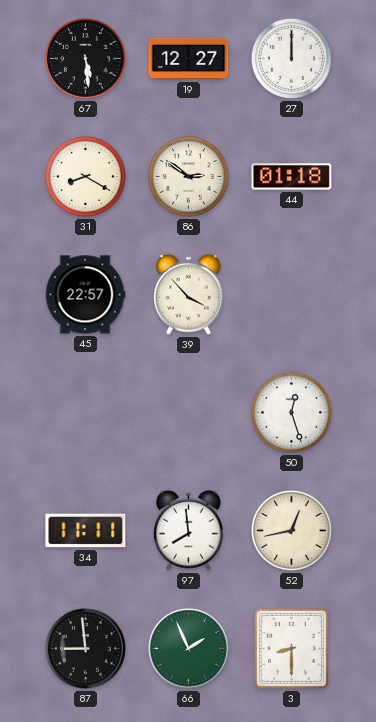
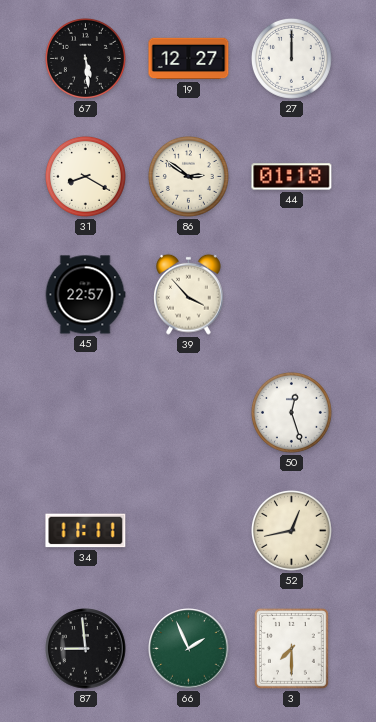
97: 7:59 -> none
3: 8:30 -> 7:30
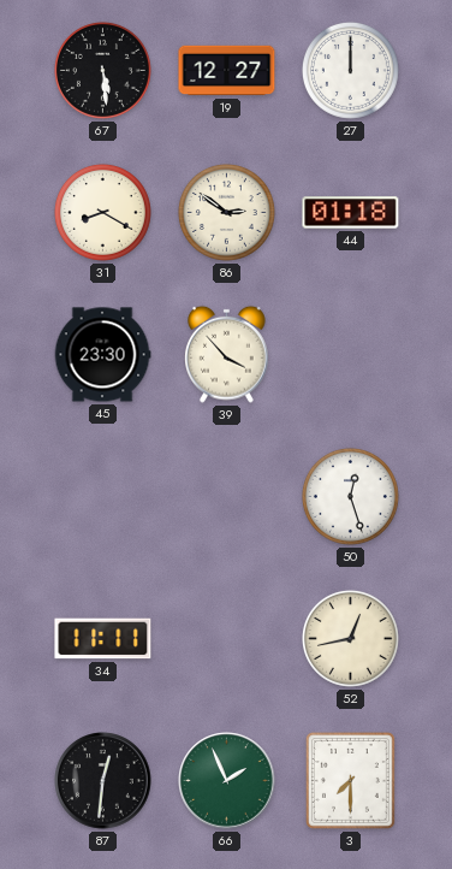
45: 22:57 -> 23:30
87: 8:59 -> 12:31
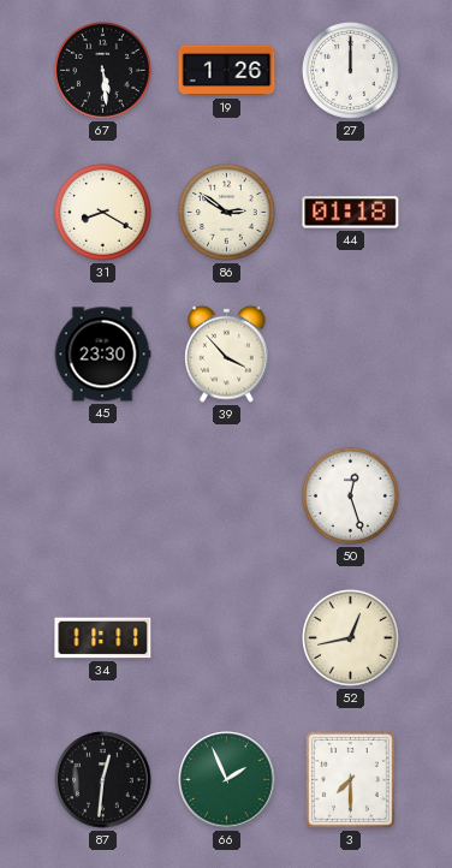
19: 12:27 -> 1:26
